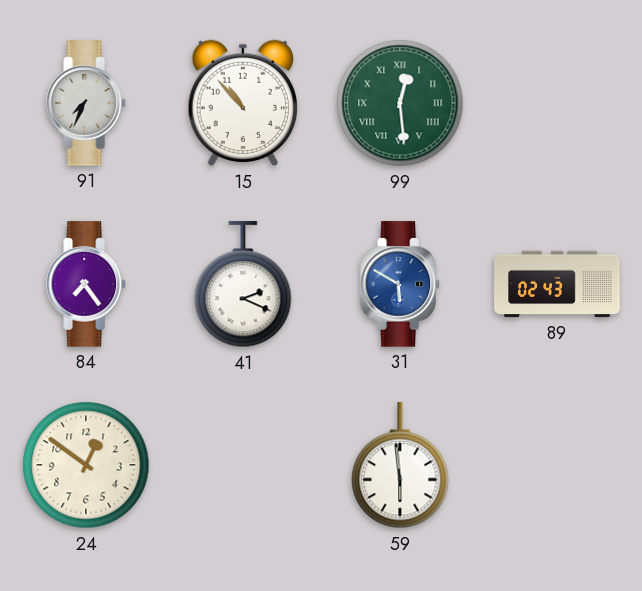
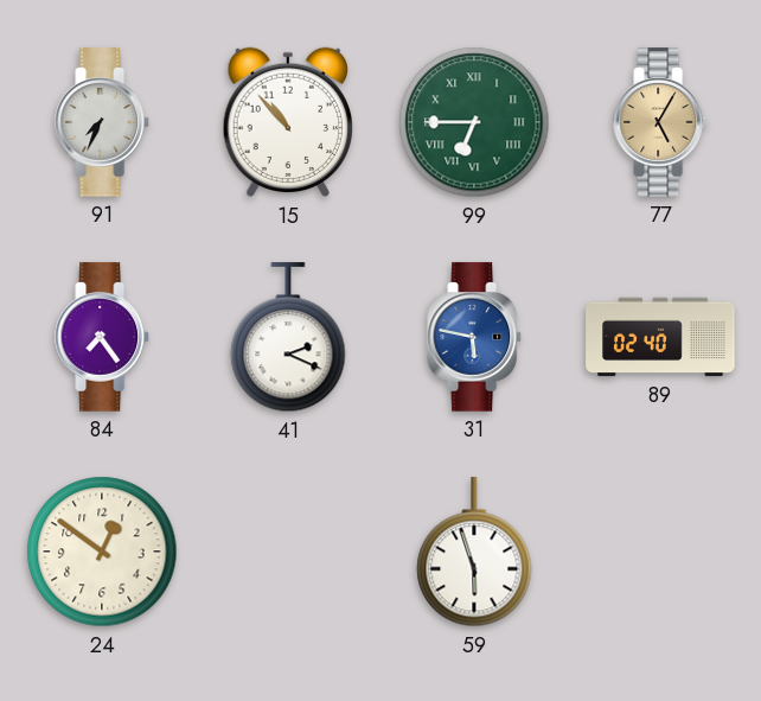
99: 12:29 -> 6:45
77: none -> 5:05
31: 5:50 -> 5:47
89: 02:43 -> 02:40
59: 5:59 -> 5:57
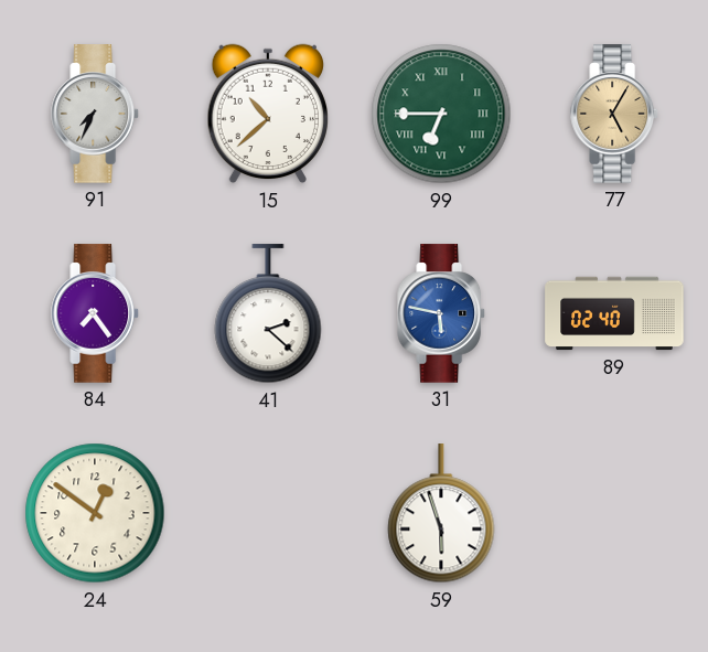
15: 10:53 -> 10:38
41: 2:19 -> 2:22
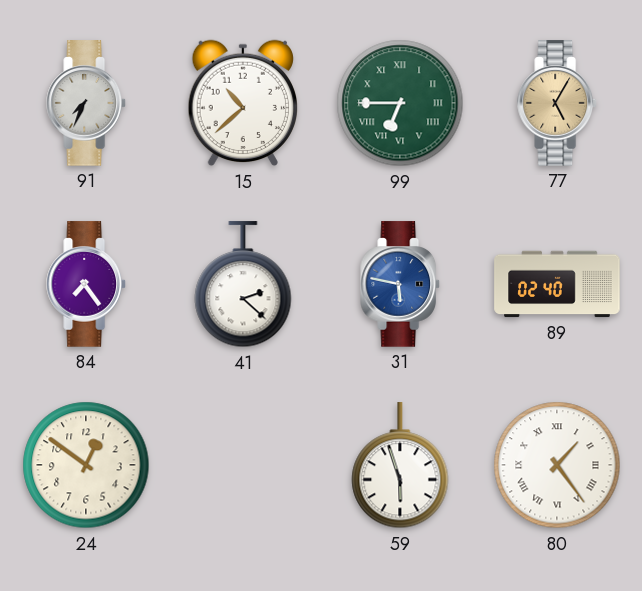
80: none -> 1:24
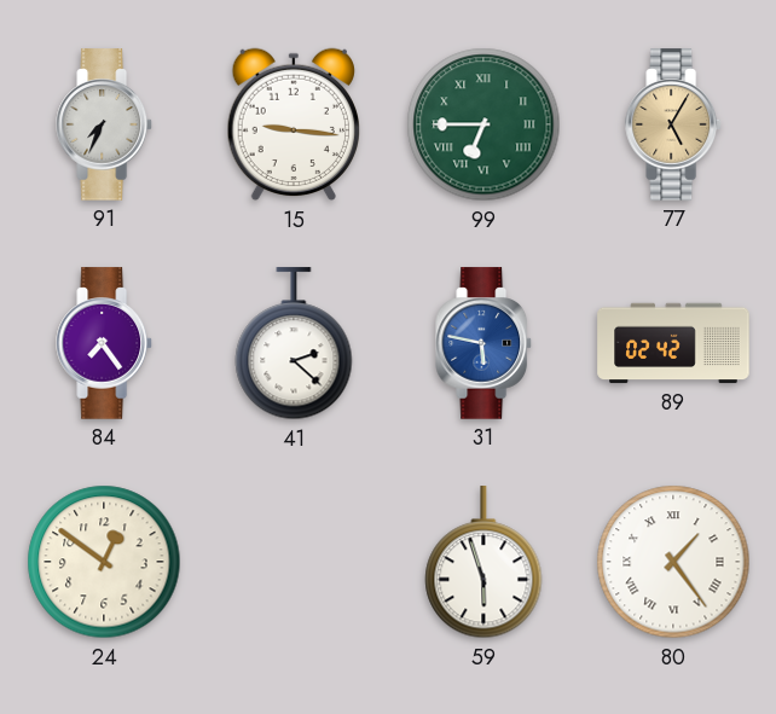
15: 10:38 -> 9:16
89: 02:40 -> 02:42
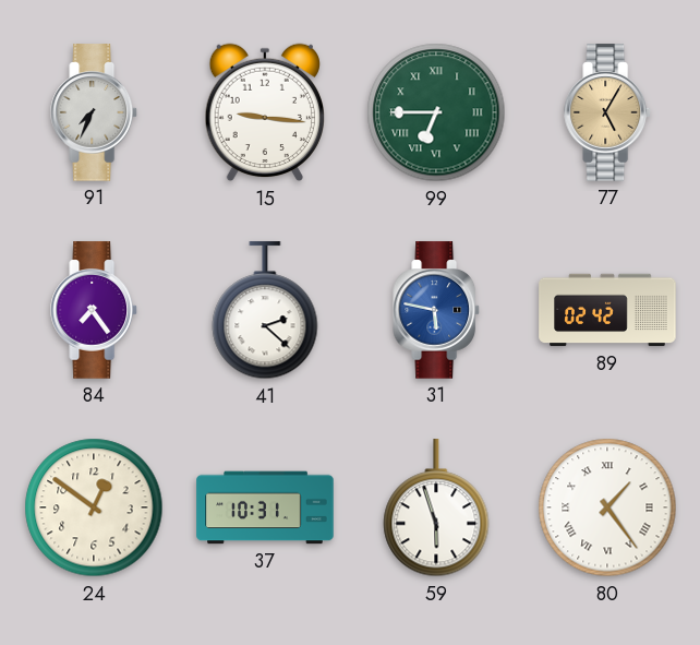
37: none -> 10:31
